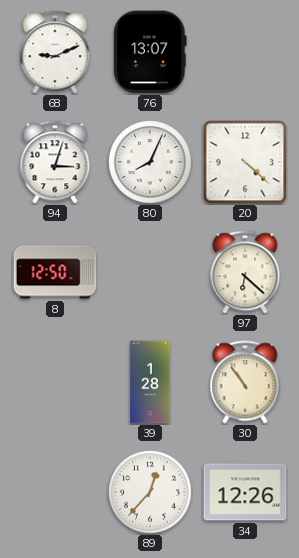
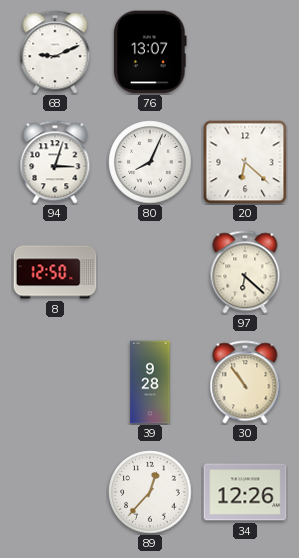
20: 4:22 -> 6:22
39: 1:28 -> 9:28
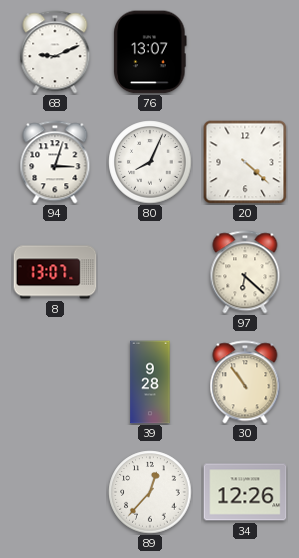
20: 6:22 -> 4:22
8: 12:50 -> 13:07
